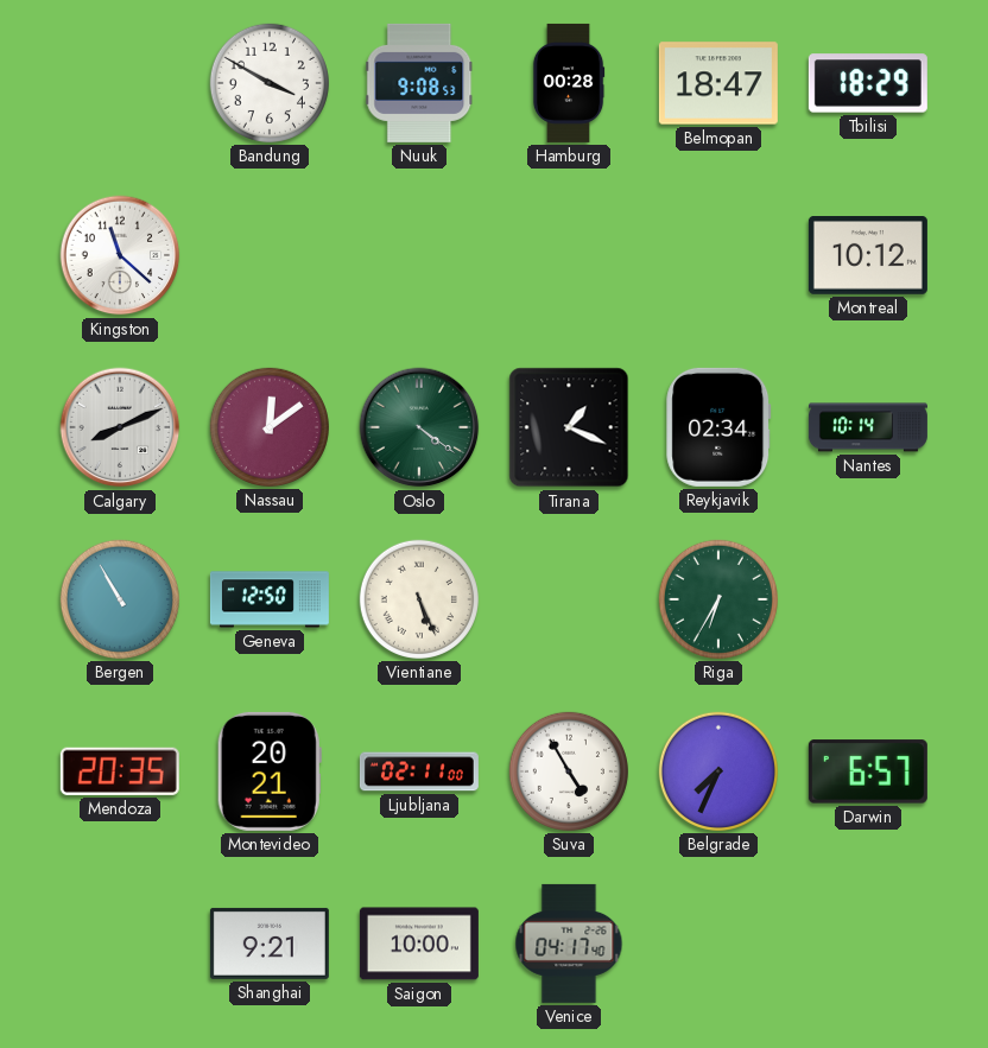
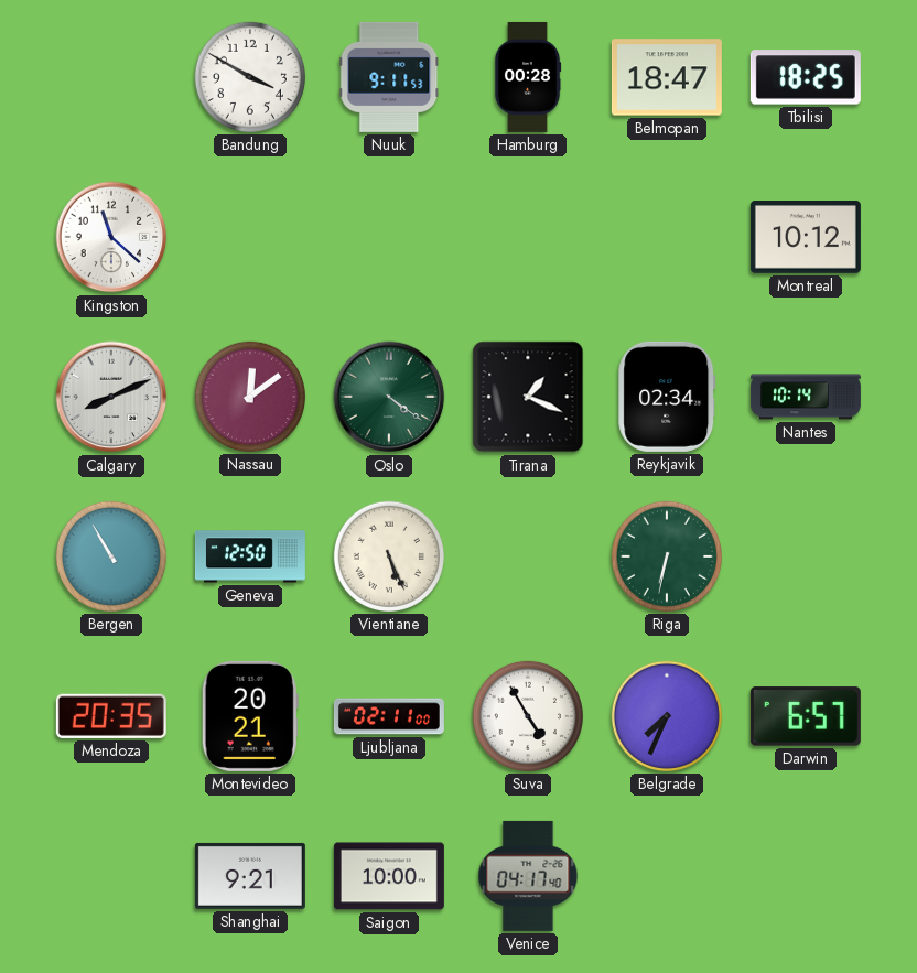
Nuuk: 9:08 -> 9:11
Tbilisi: 18:29 -> 18:25
Riga: 6:35 -> 6:32
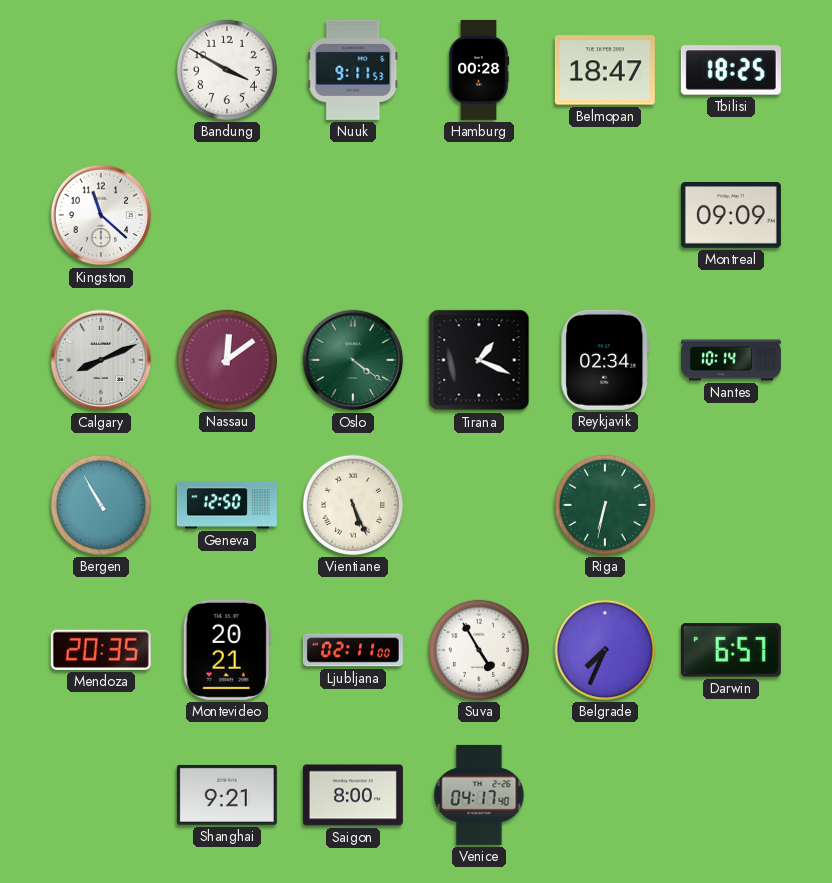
Montreal: 10:12 -> 09:09
Saigon: 10:00 -> 8:00
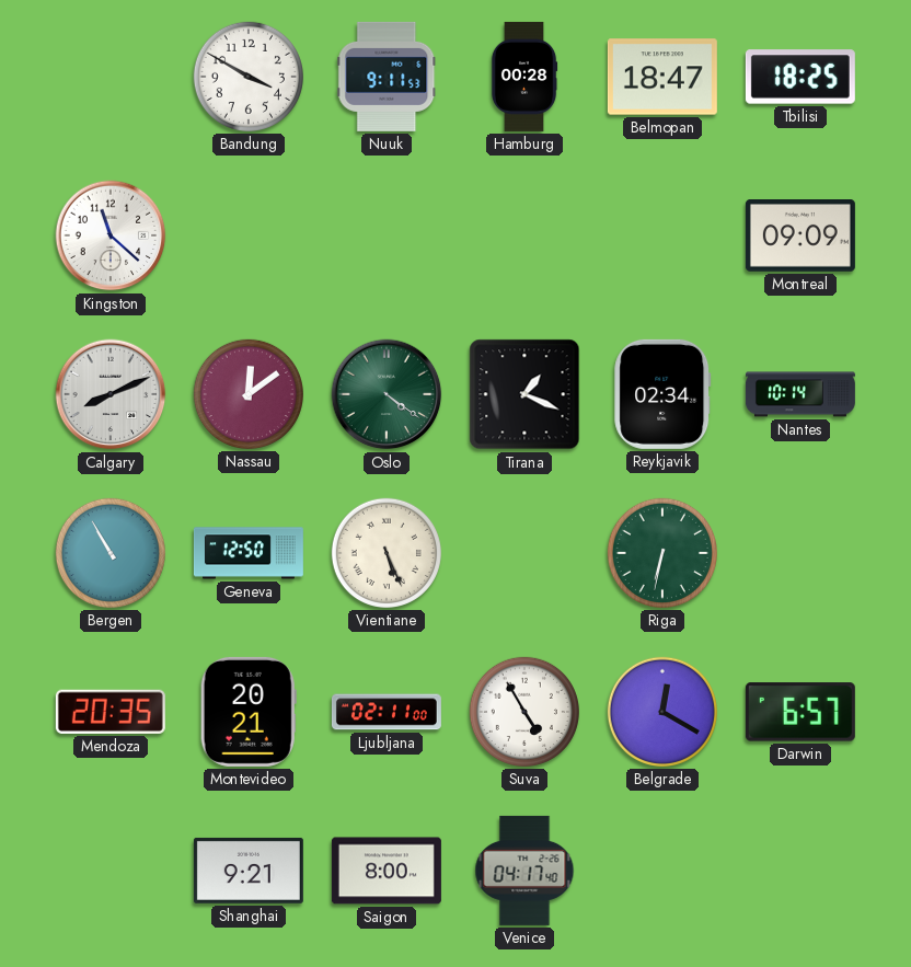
Belgrade: 7:34 -> 12:20
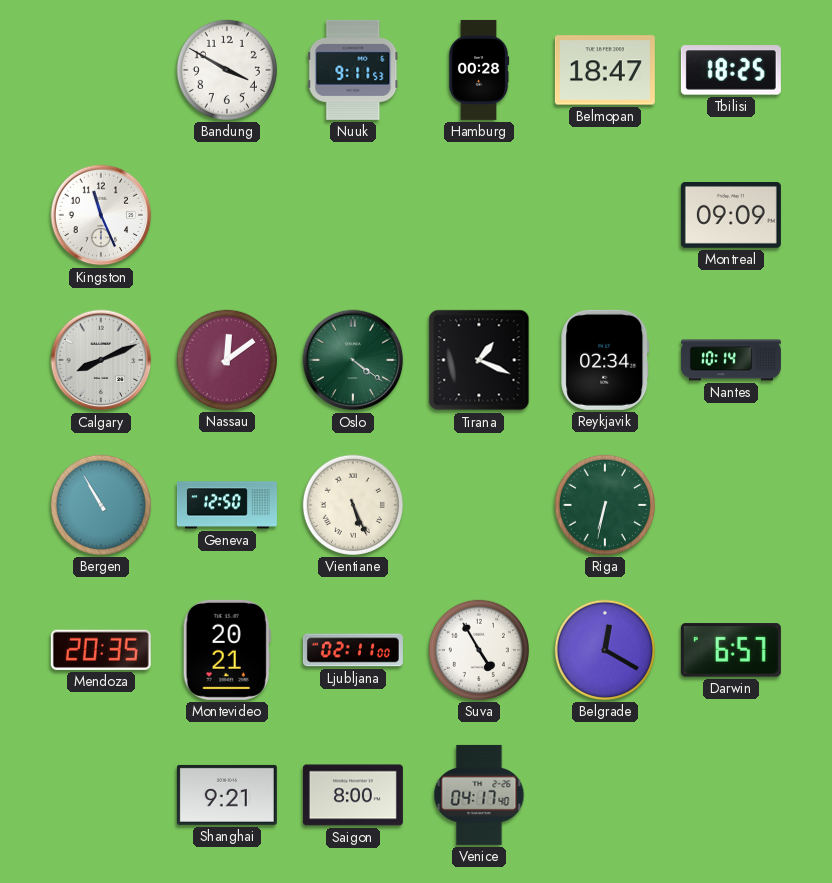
Kingston: 11:22 -> 11:26
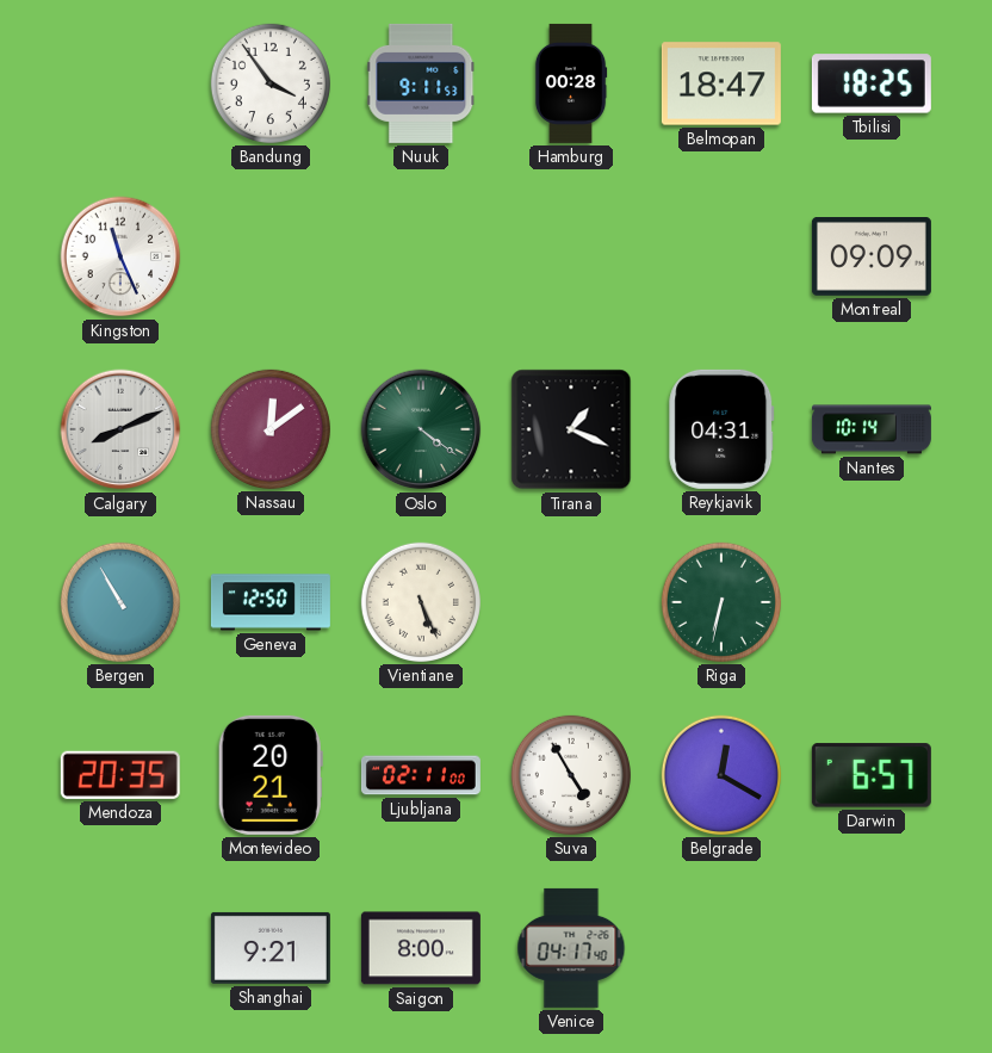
Bandung: 3:50 -> 3:54
Reykjavik: 02:34 -> 04:31
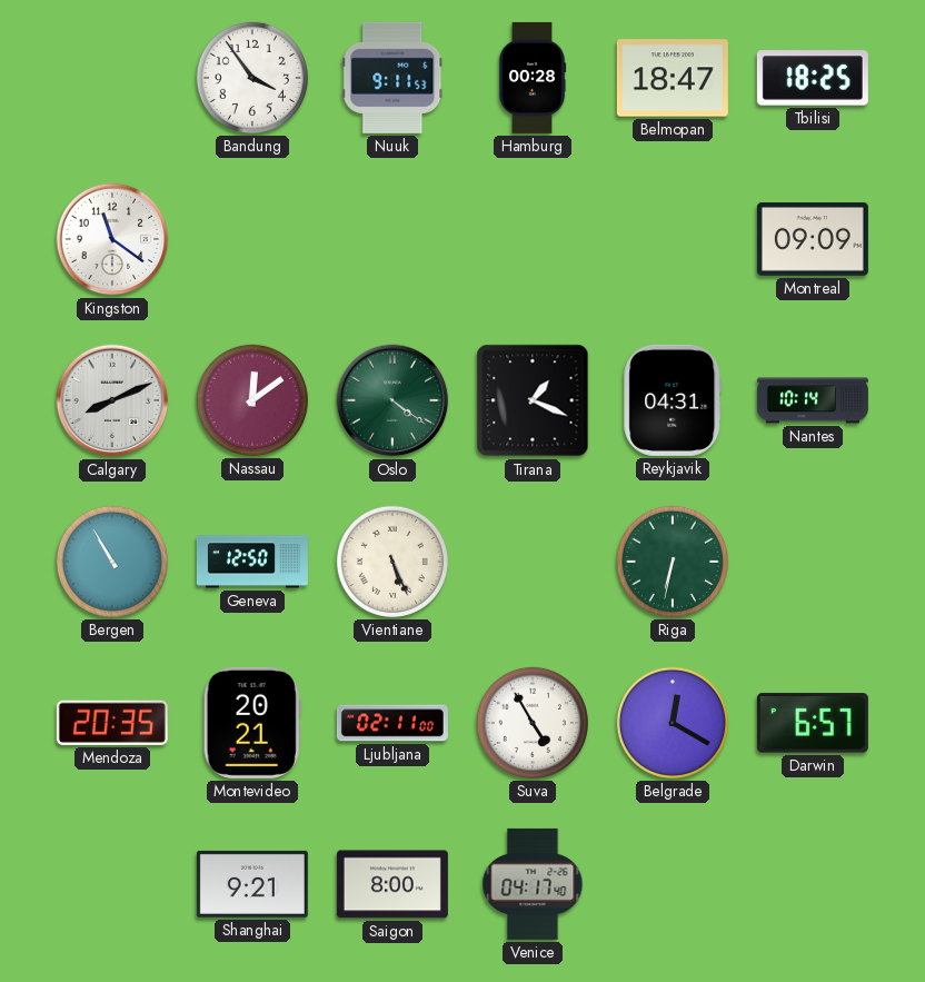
Kingston: 11:26 -> 11:21
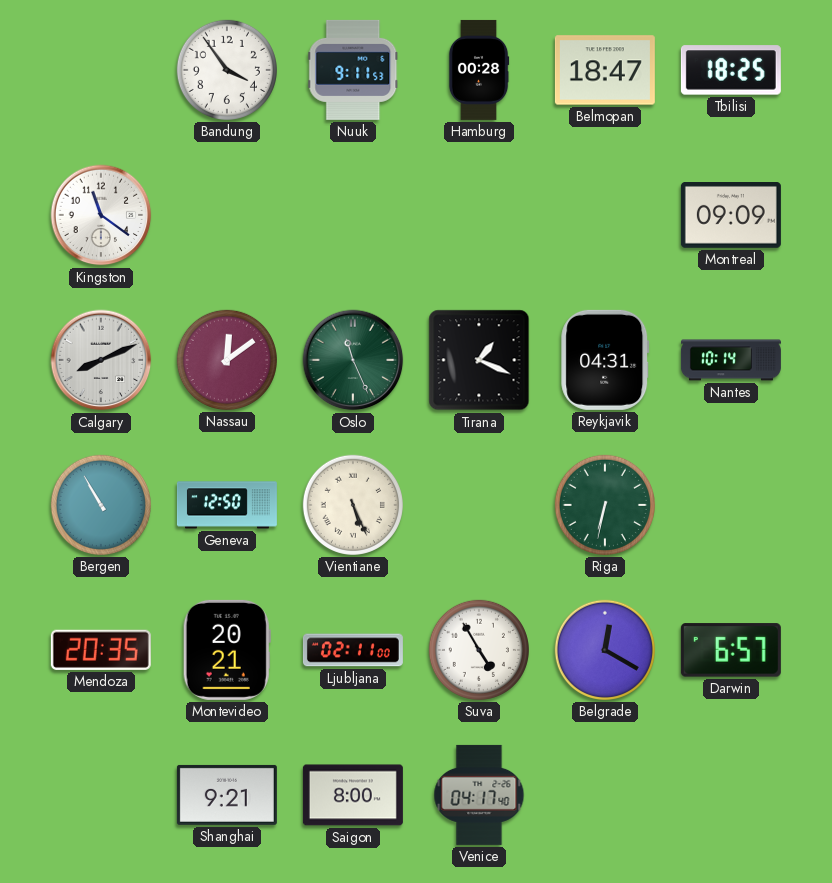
Oslo: 4:21 -> 11:26
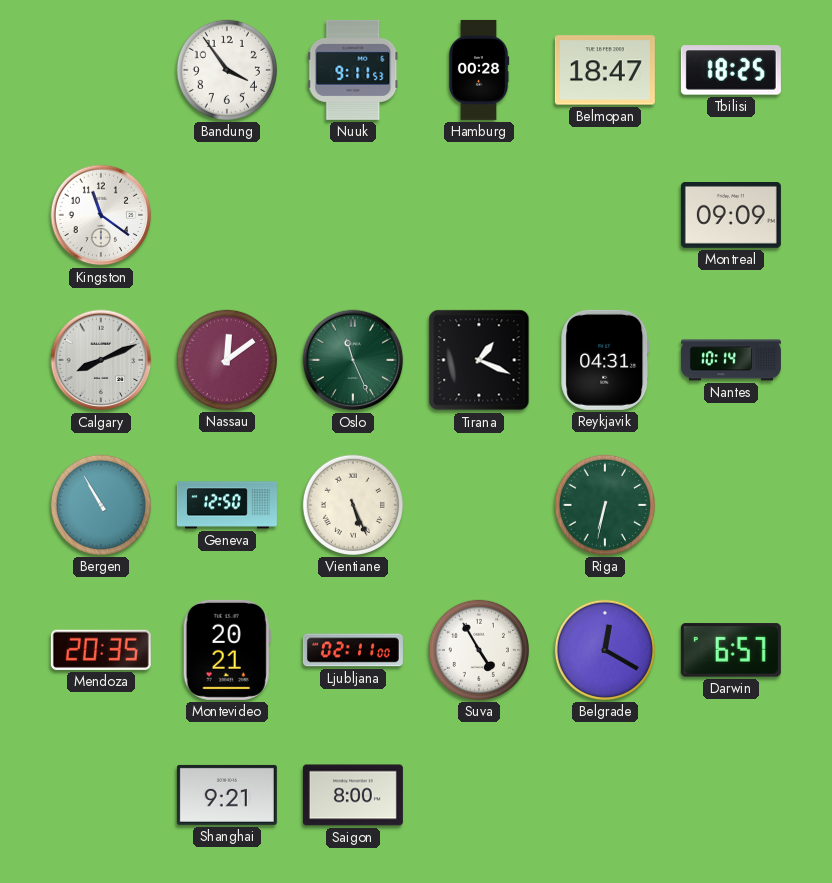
Venice: 04:17 -> none
